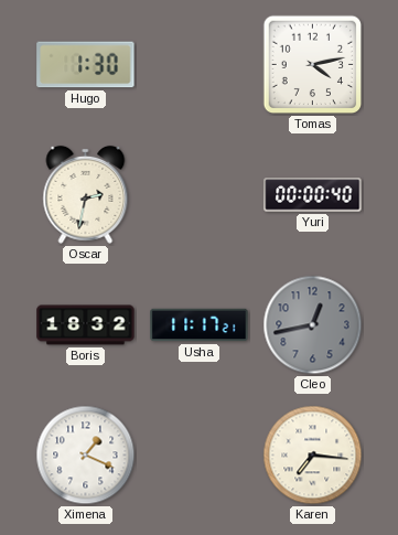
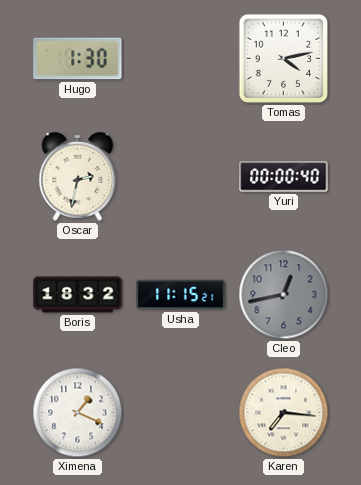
Usha: 11:17 -> 11:15
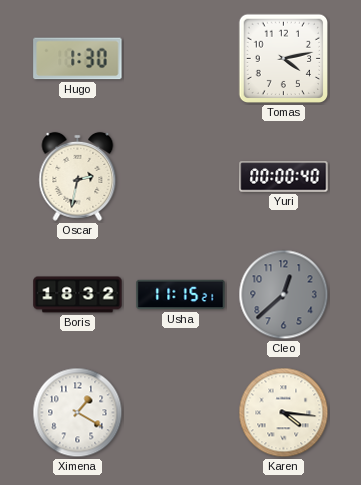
Cleo: 12:43 -> 12:38
Ximena: 1:19 -> 1:20
Karen: 7:16 -> 4:16
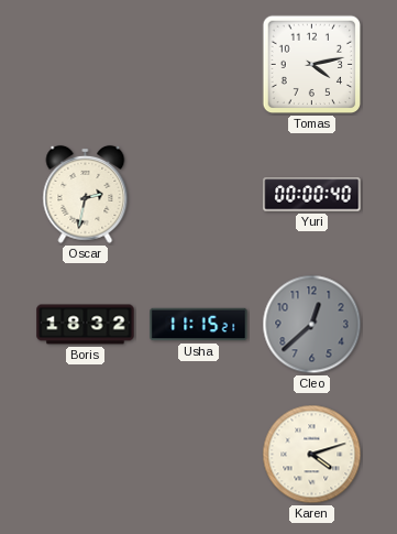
Hugo: 1:30 -> none
Ximena: 1:20 -> none
Karen: 4:16 -> 4:12
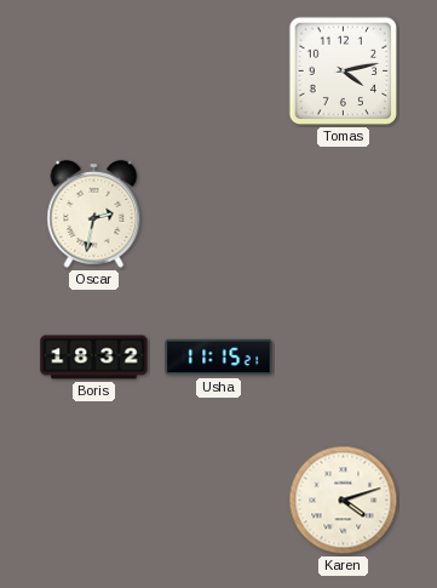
Yuri: 00:00 -> none
Cleo: 12:38 -> none
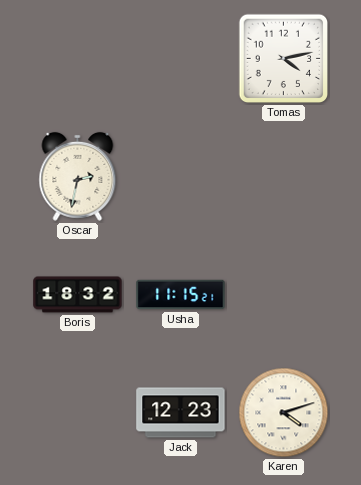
Jack: none -> 12:23
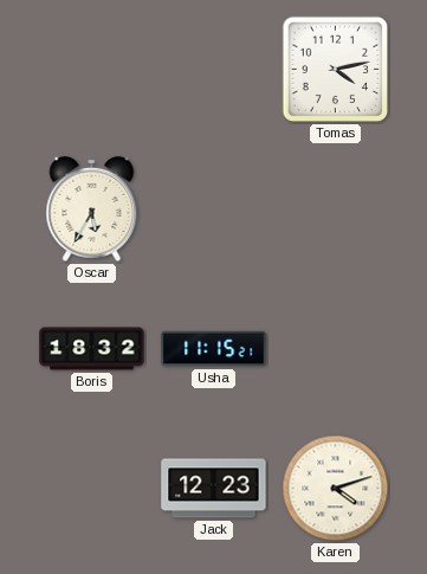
Oscar: 2:32 -> 5:35
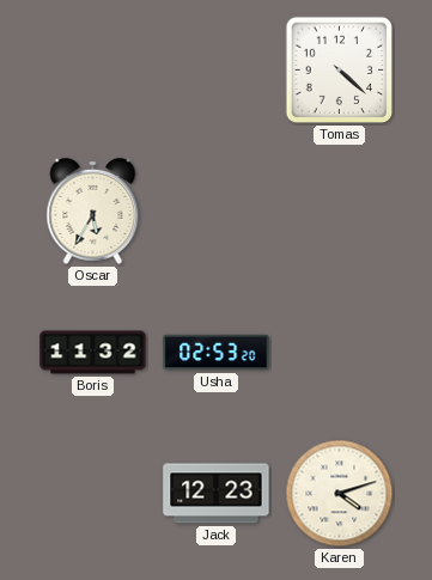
Tomas: 4:13 -> 4:22
Boris: 18:32 -> 11:32
Usha: 11:15 -> 02:53
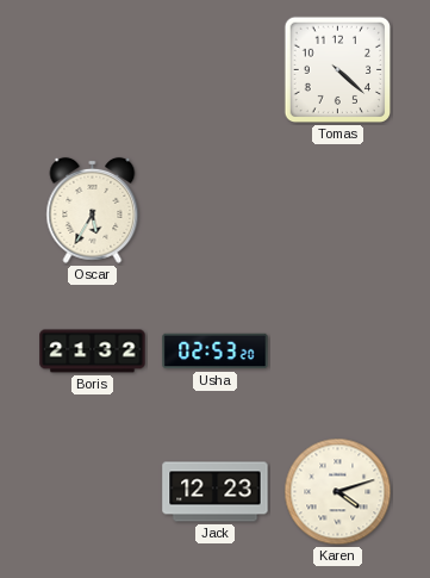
Boris: 11:32 -> 21:32
